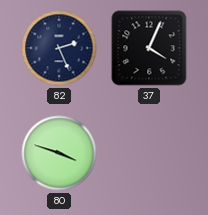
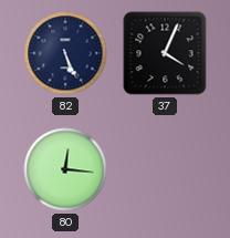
82: 2:26 -> 5:26
80: 3:48 -> 12:16
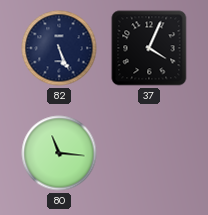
80: 12:16 -> 11:16
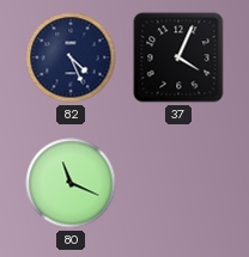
82: 5:26 -> 4:26
80: 11:16 -> 11:19
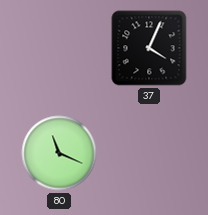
82: 4:26 -> none
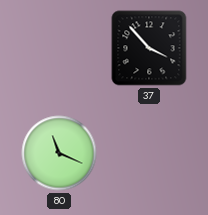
37: 4:04 -> 3:53
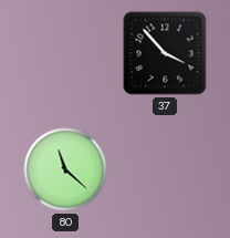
80: 11:19 -> 11:22
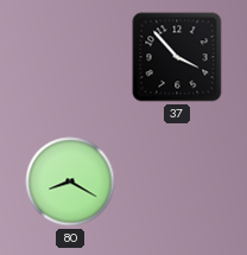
80: 11:22 -> 8:20
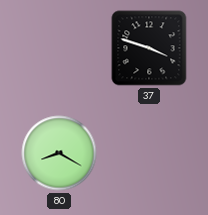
37: 3:53 -> 3:48
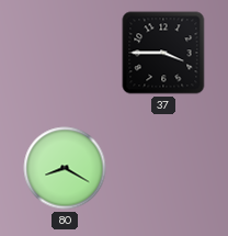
37: 3:48 -> 3:45
